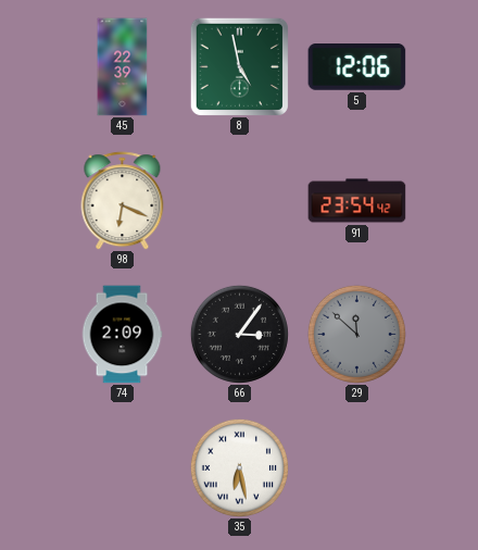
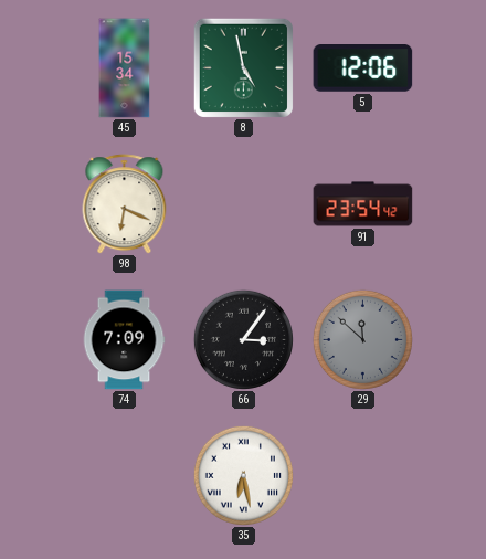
45: 22:39 -> 15:34
74: 2:09 -> 7:09
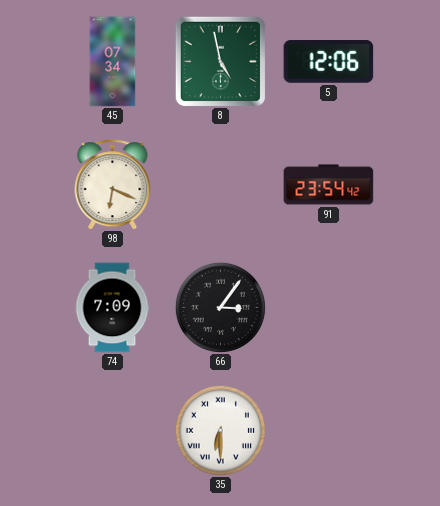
45: 15:34 -> 07:34
29: 11:52 -> none
35: 6:28 -> 6:30
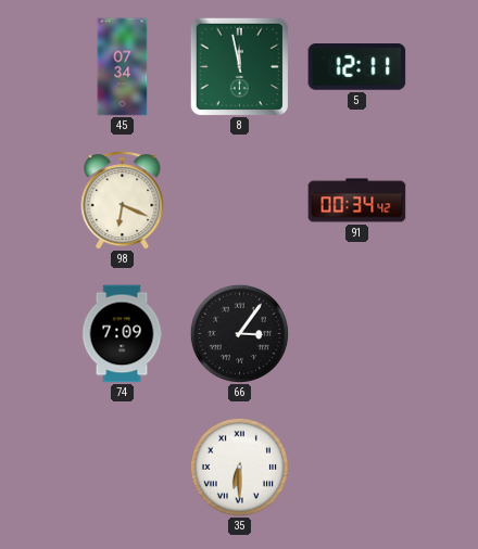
8: 4:58 -> 11:58
5: 12:06 -> 12:11
91: 23:54 -> 00:34
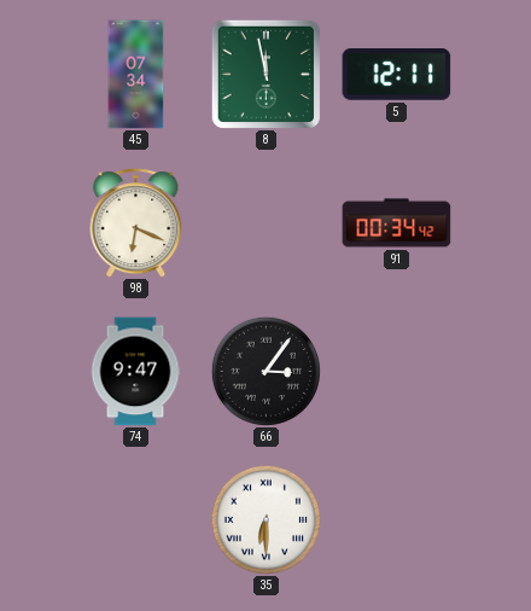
74: 7:09 -> 9:47
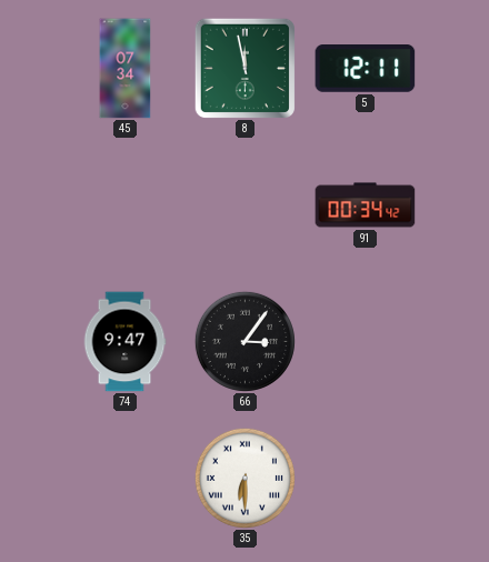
98: 6:19 -> none
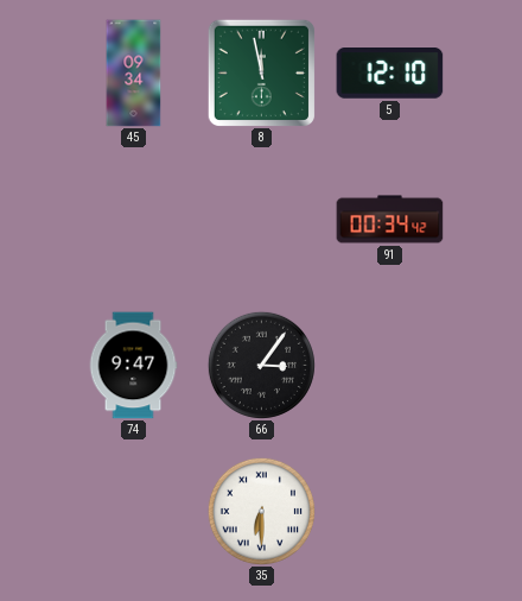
45: 07:34 -> 09:34
5: 12:11 -> 12:10
